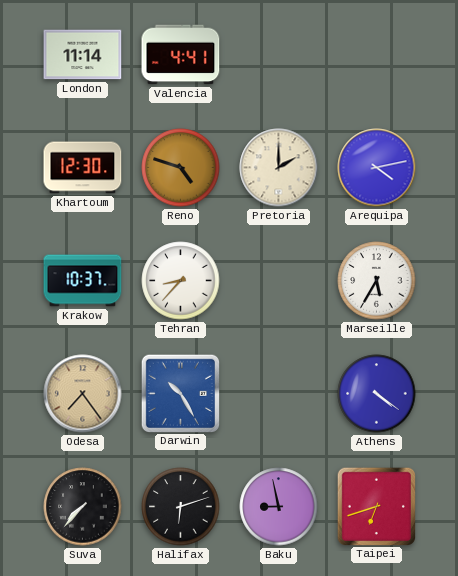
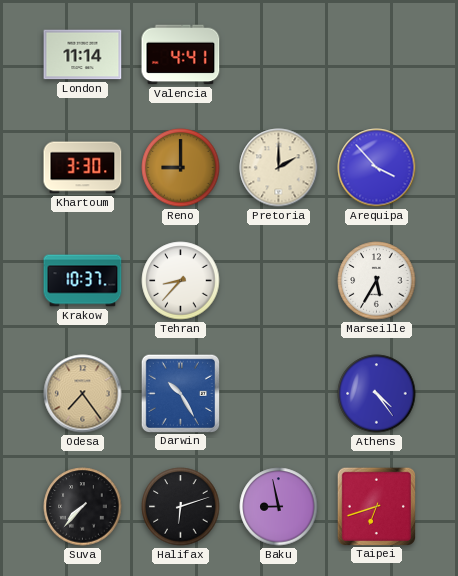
Khartoum: 12:30 -> 3:30
Reno: 4:48 -> 9:00
Arequipa: 4:13 -> 3:53
Athens: 4:21 -> 4:24
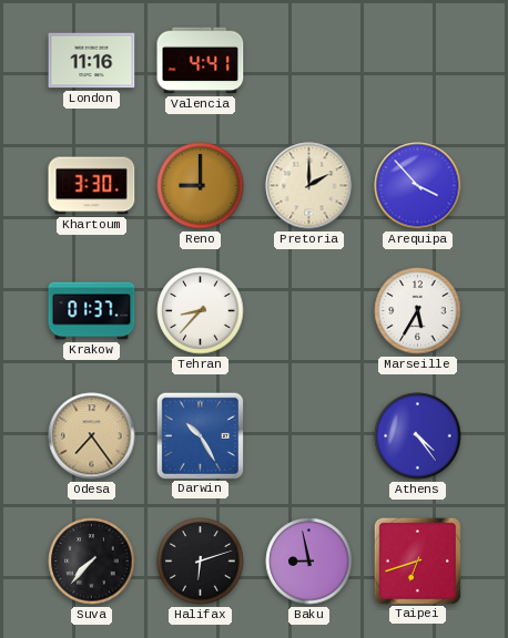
London: 11:14 -> 11:16
Krakow: 10:37 -> 01:37
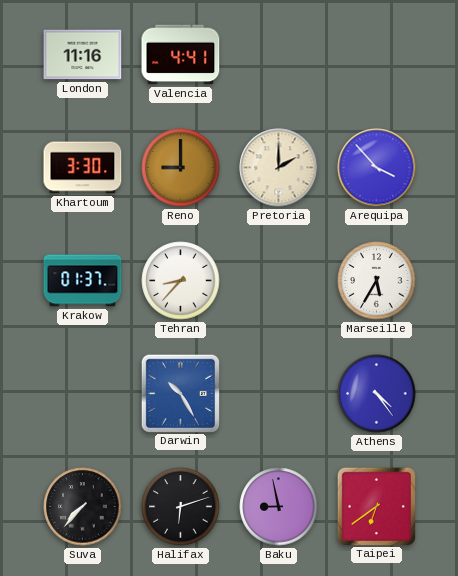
Odesa: 7:24 -> none
Taipei: 6:42 -> 6:39
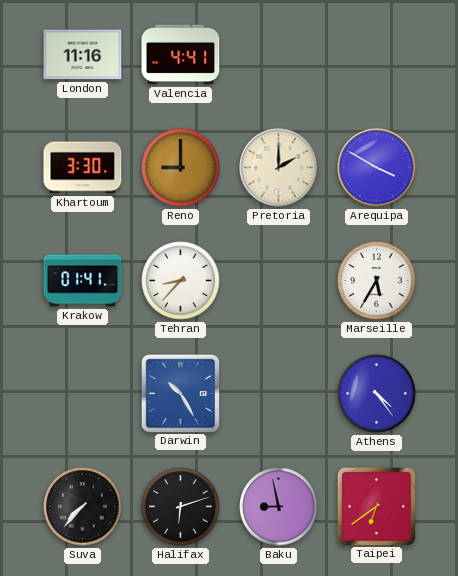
Arequipa: 3:53 -> 3:50
Krakow: 01:37 -> 01:41
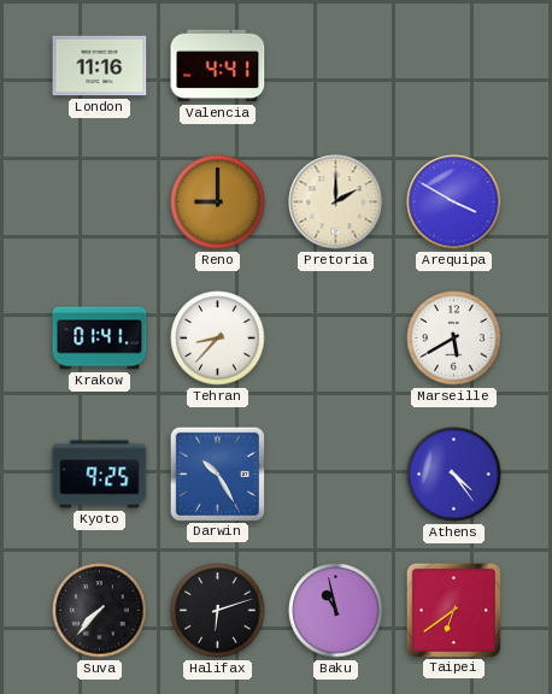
Khartoum: 3:30 -> none
Marseille: 5:35 -> 5:40
Kyoto: none -> 9:25
Baku: 8:58 -> 10:58
